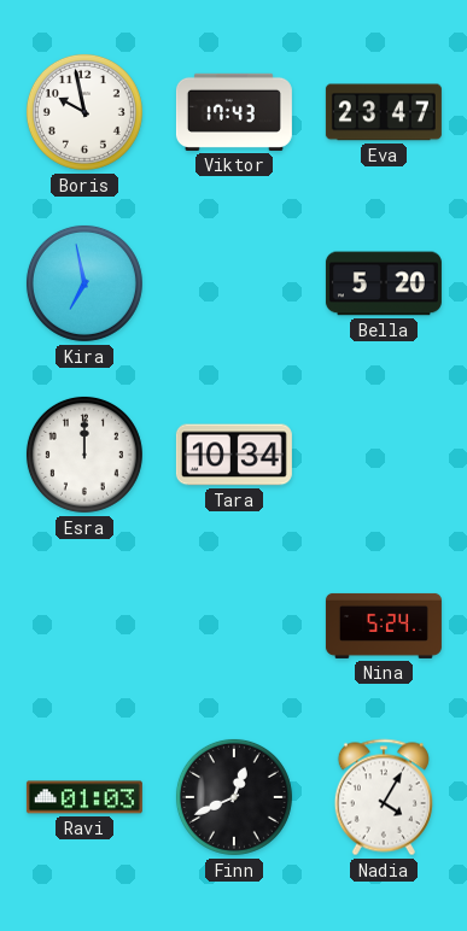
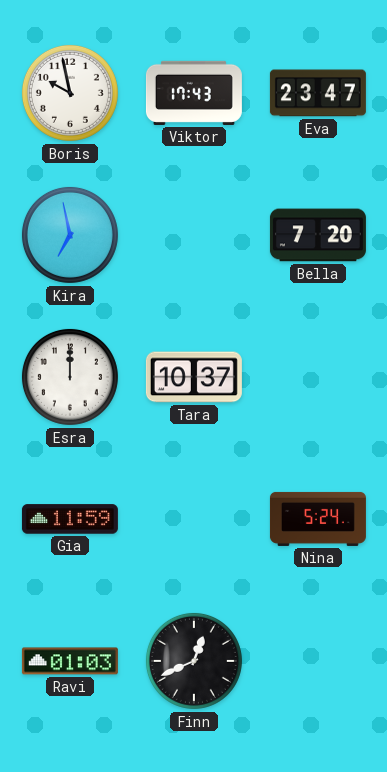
Bella: 5:20 -> 7:20
Tara: 10:34 -> 10:37
Gia: none -> 11:59
Nadia: 4:05 -> none
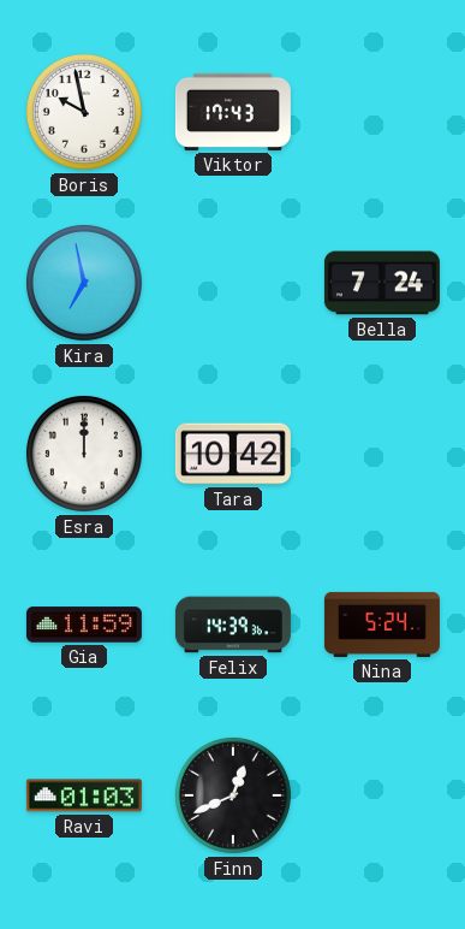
Eva: 23:47 -> none
Bella: 7:20 -> 7:24
Tara: 10:37 -> 10:42
Felix: none -> 14:39
